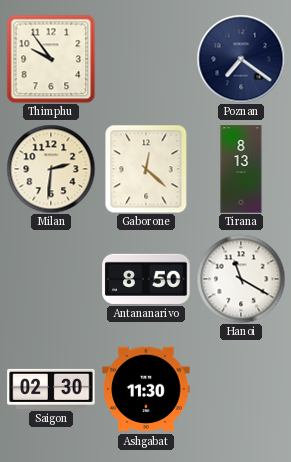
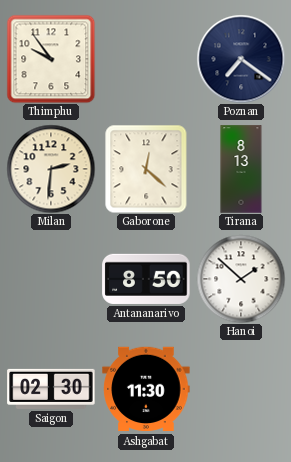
Hanoi: 11:20 -> 1:52
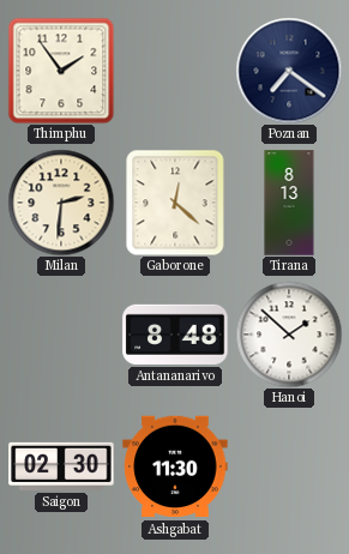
Thimphu: 9:54 -> 1:54
Antananarivo: 8:50 -> 8:48
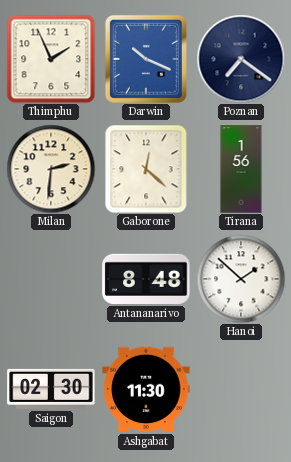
Thimphu: 1:54 -> 1:56
Darwin: none -> 10:19
Tirana: 8:13 -> 1:56
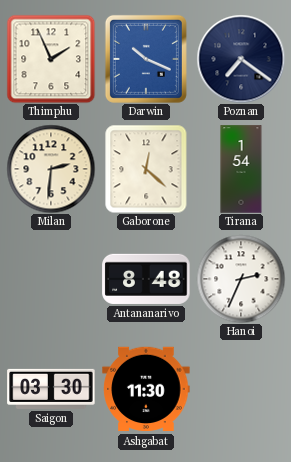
Tirana: 1:56 -> 1:54
Hanoi: 1:52 -> 2:34
Saigon: 02:30 -> 03:30
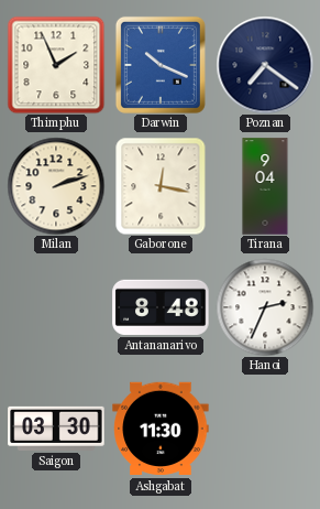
Milan: 2:31 -> 2:12
Gaborone: 12:22 -> 12:17
Tirana: 1:54 -> 9:04
